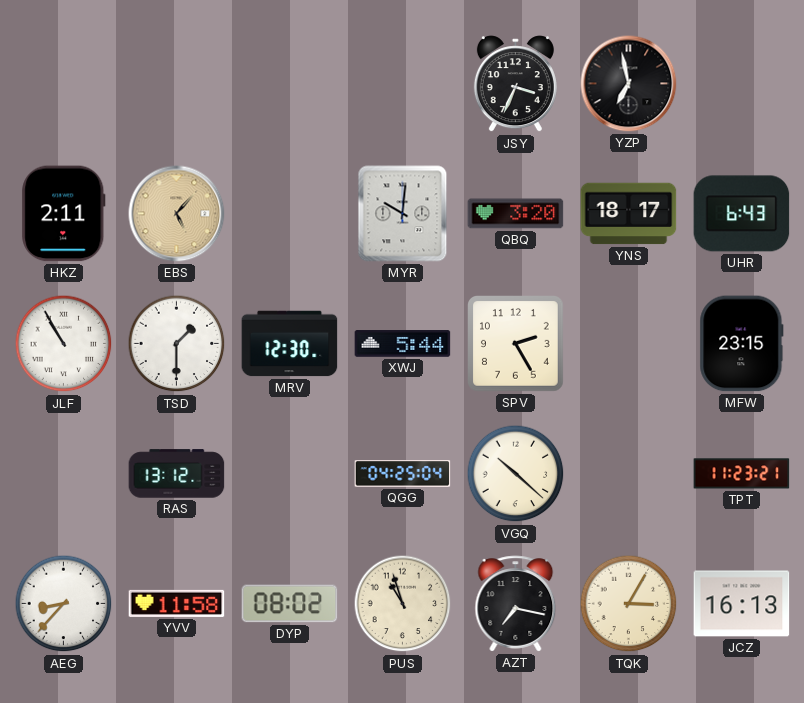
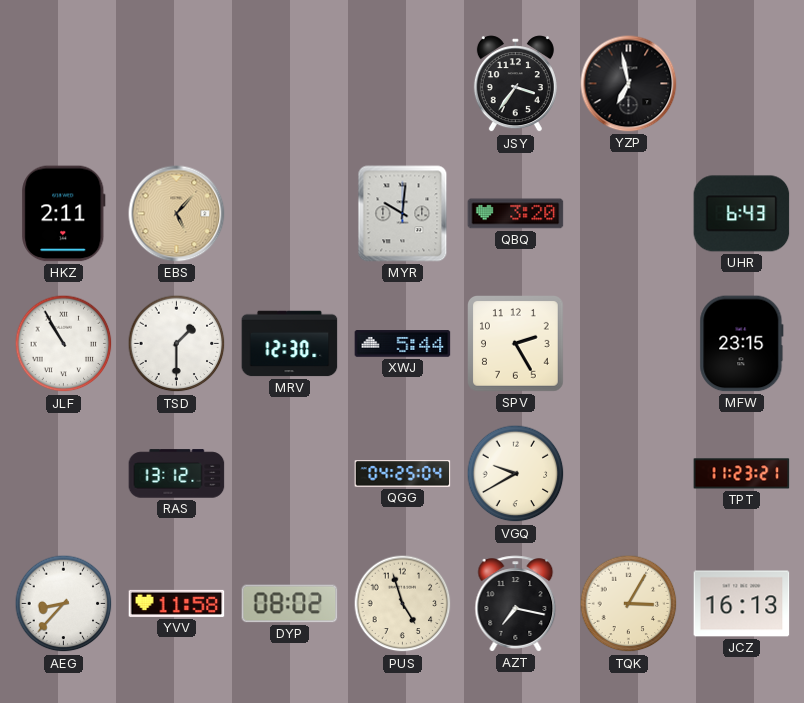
JSY: 3:34 -> 3:36
YNS: 18:17 -> none
VGQ: 10:22 -> 9:40
PUS: 10:57 -> 4:57
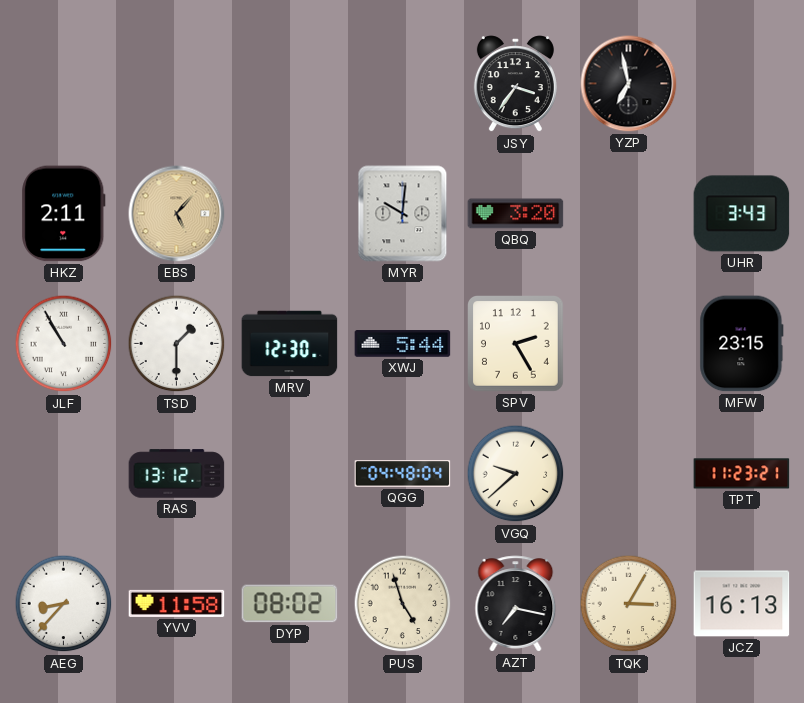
UHR: 6:43 -> 3:43
QGG: 04:25 -> 04:48
VGQ: 9:40 -> 9:38
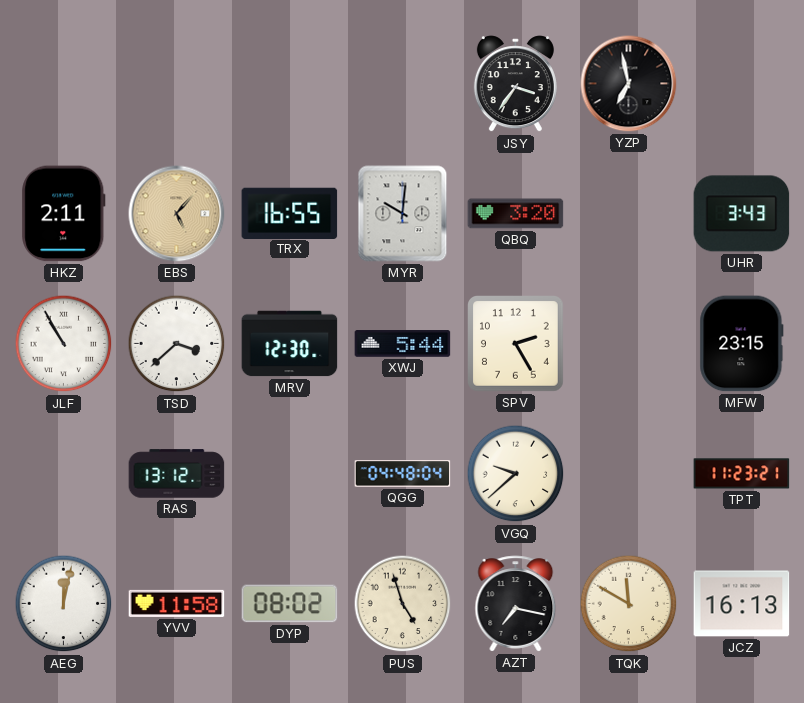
TRX: none -> 16:55
TSD: 1:30 -> 3:38
AEG: 8:37 -> 12:02
TQK: 3:05 -> 11:50
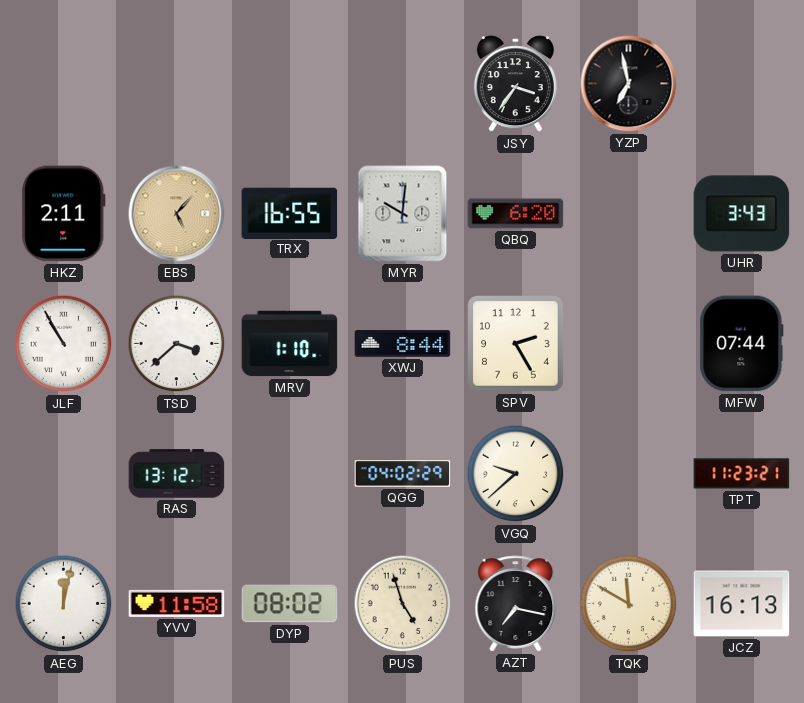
QBQ: 3:20 -> 6:20
MRV: 12:30 -> 1:10
XWJ: 5:44 -> 8:44
MFW: 23:15 -> 07:44
QGG: 04:48 -> 04:02
